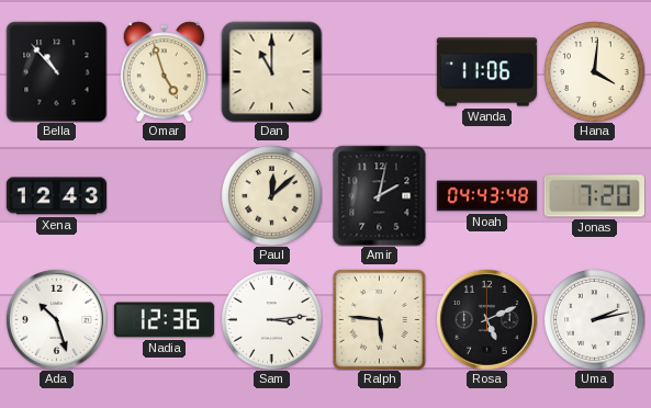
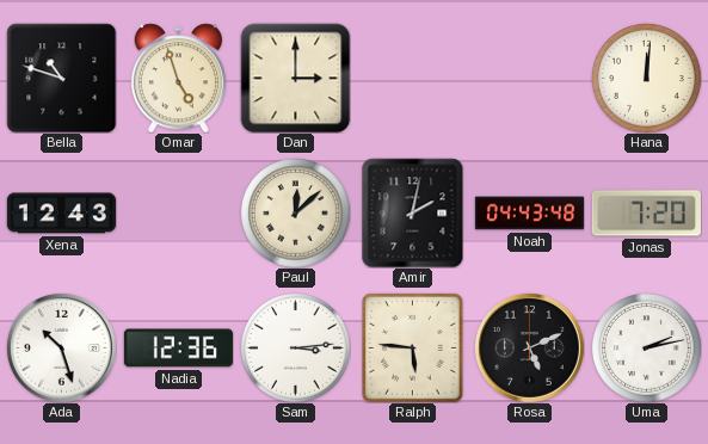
Bella: 10:53 -> 10:48
Dan: 11:00 -> 3:00
Wanda: 11:06 -> none
Hana: 4:01 -> 12:01
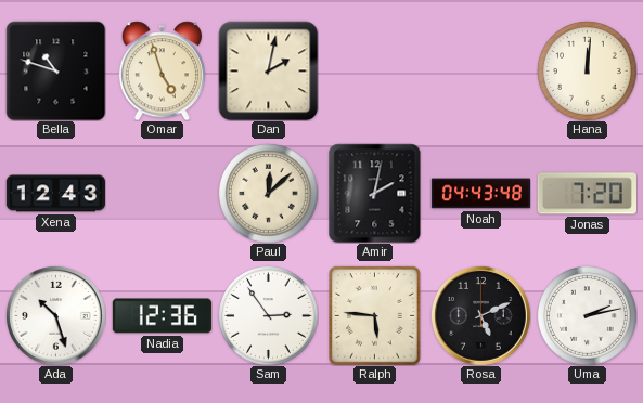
Dan: 3:00 -> 2:02
Sam: 3:14 -> 2:54
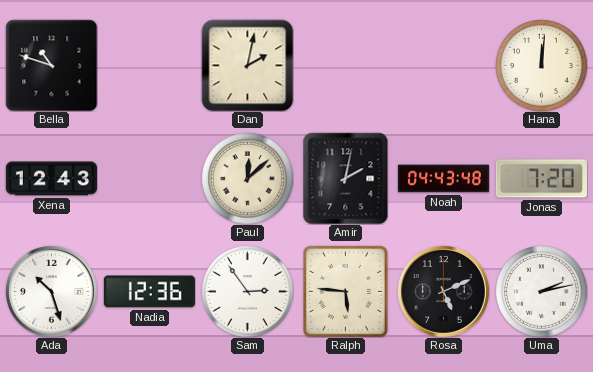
Omar: 4:57 -> none
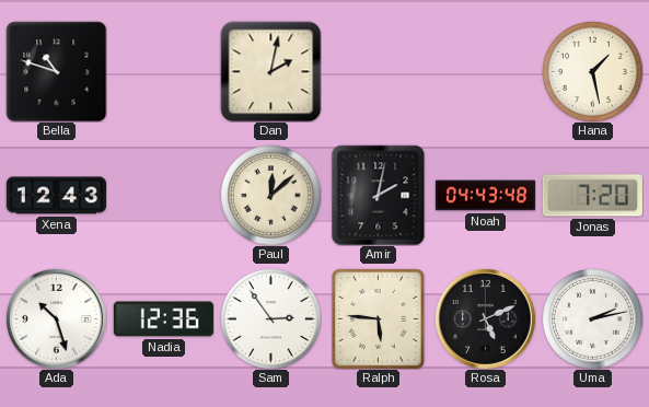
Hana: 12:01 -> 1:28
